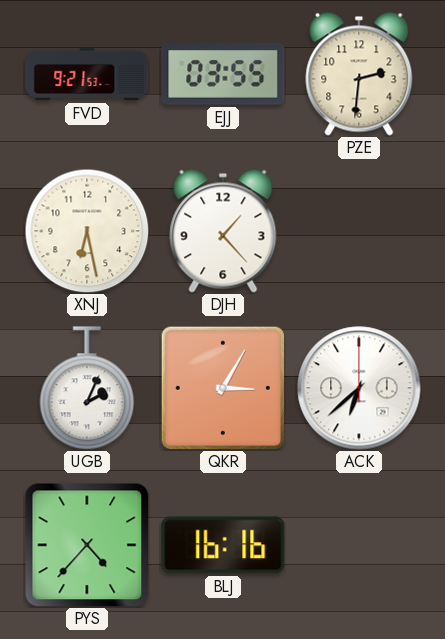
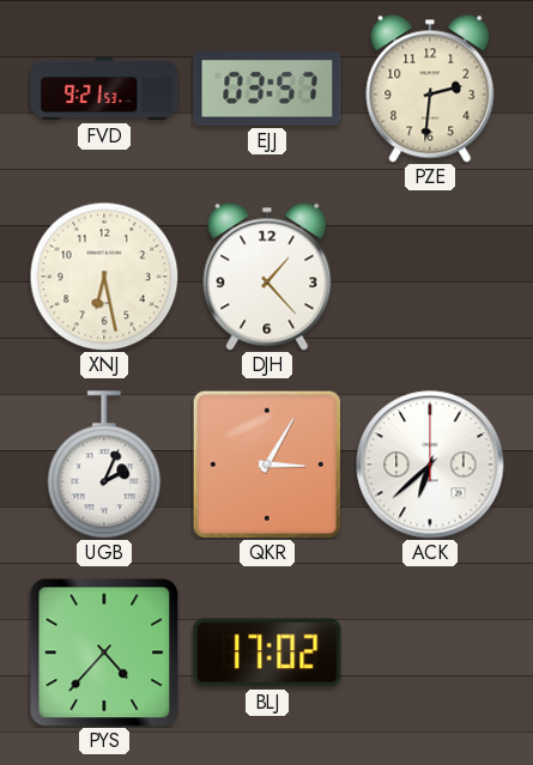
EJJ: 03:55 -> 03:57
BLJ: 16:16 -> 17:02
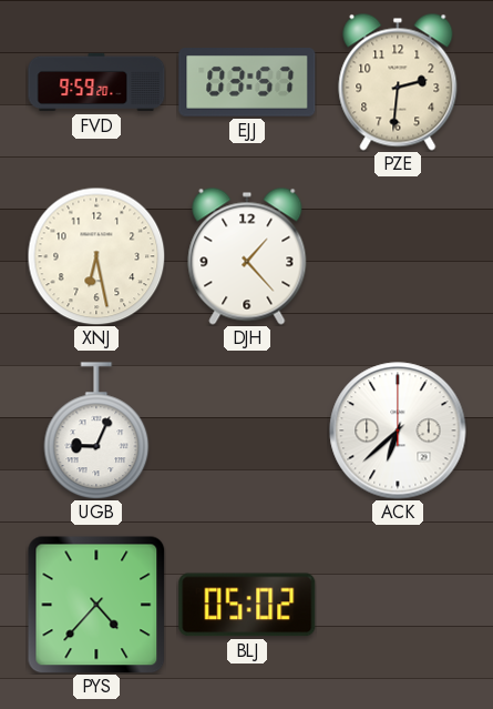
FVD: 9:21 -> 9:59
UGB: 2:04 -> 9:04
QKR: 3:05 -> none
BLJ: 17:02 -> 05:02
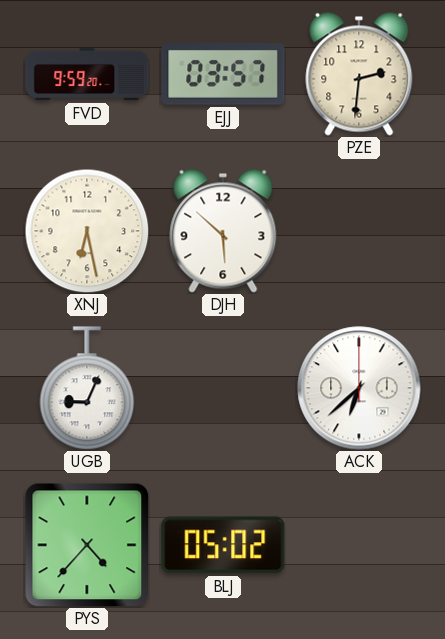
DJH: 1:23 -> 5:52
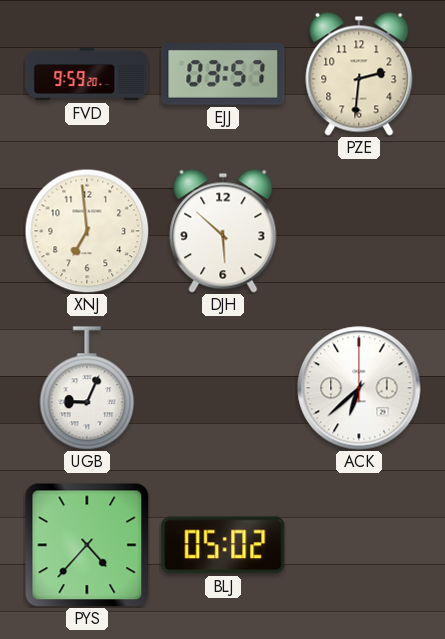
XNJ: 6:28 -> 6:59
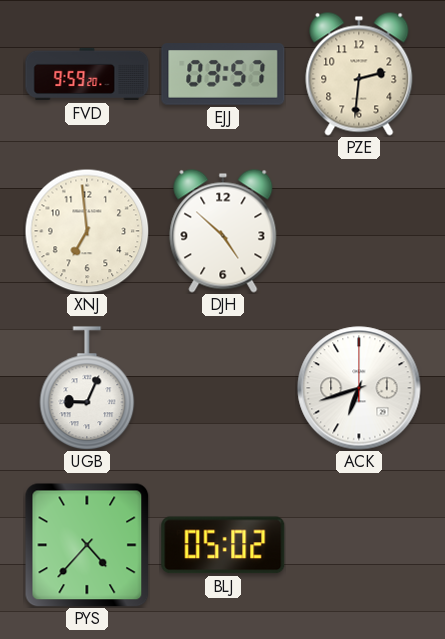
DJH: 5:52 -> 4:52
ACK: 6:38 -> 6:42
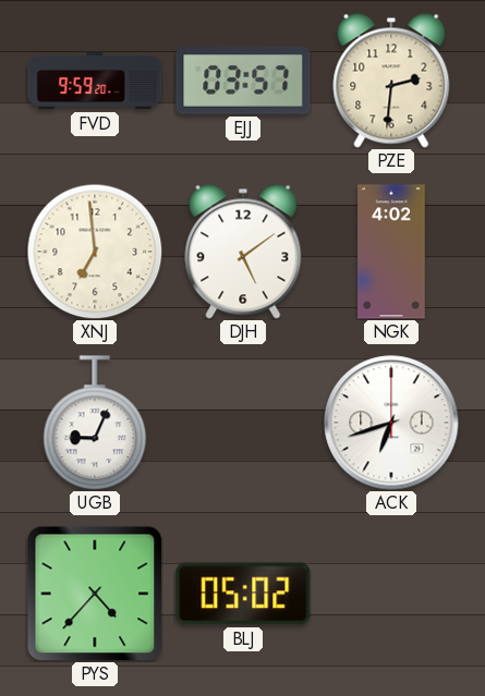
DJH: 4:52 -> 5:09
NGK: none -> 4:02
